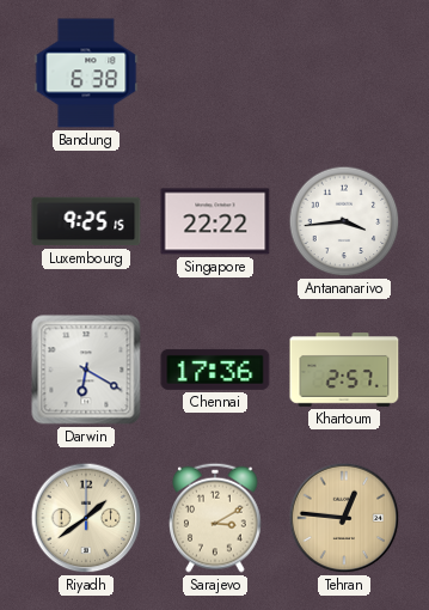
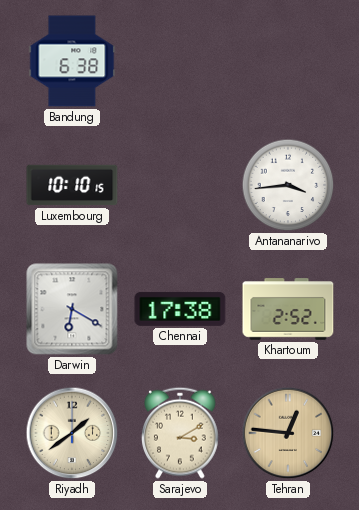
Luxembourg: 9:25 -> 10:10
Singapore: 22:22 -> none
Chennai: 17:36 -> 17:38
Khartoum: 2:57 -> 2:52
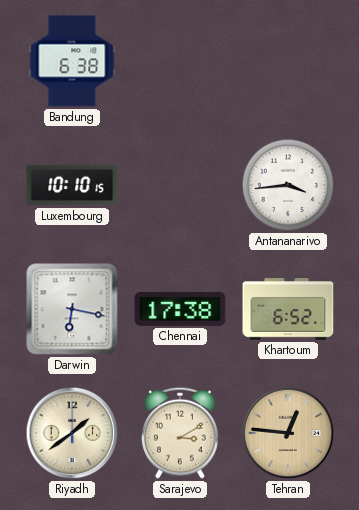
Darwin: 6:20 -> 6:17
Khartoum: 2:52 -> 6:52
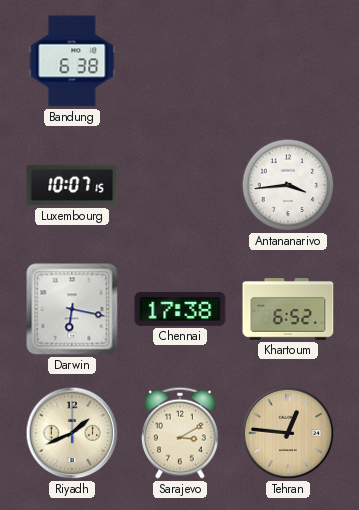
Luxembourg: 10:10 -> 10:07
Riyadh: 1:39 -> 1:41
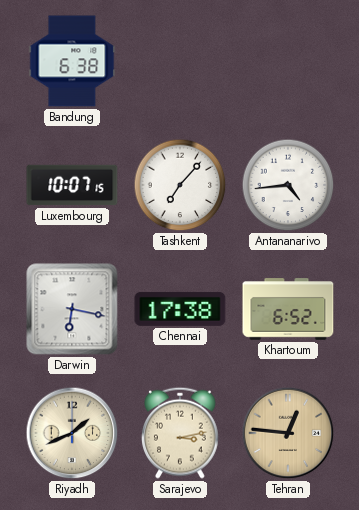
Tashkent: none -> 7:07
Antananarivo: 3:44 -> 4:44
Sarajevo: 3:10 -> 3:13
